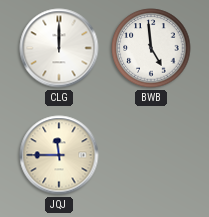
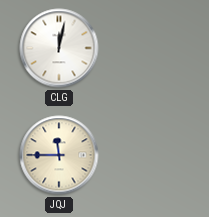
CLG: 12:00 -> 12:02
BWB: 4:59 -> none
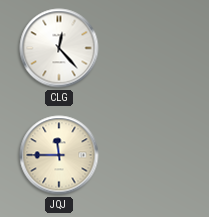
CLG: 12:02 -> 12:23
